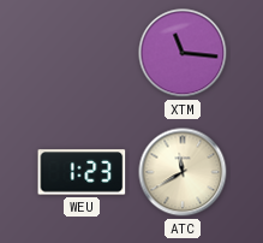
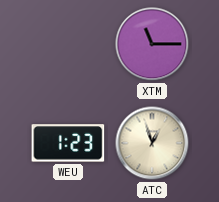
XTM: 11:16 -> 11:15
ATC: 11:40 -> 12:57
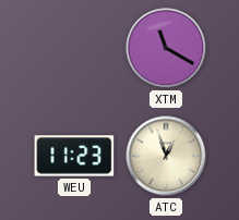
XTM: 11:15 -> 11:20
WEU: 1:23 -> 11:23
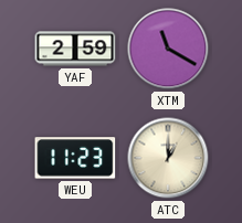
YAF: none -> 2:59
ATC: 12:57 -> 1:00
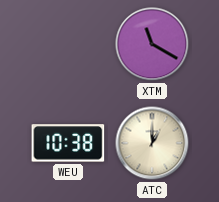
YAF: 2:59 -> none
WEU: 11:23 -> 10:38
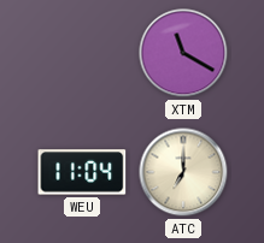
WEU: 10:38 -> 11:04
ATC: 1:00 -> 7:00
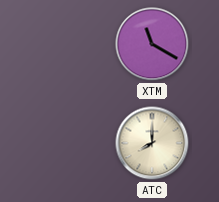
WEU: 11:04 -> none
ATC: 7:00 -> 8:00
